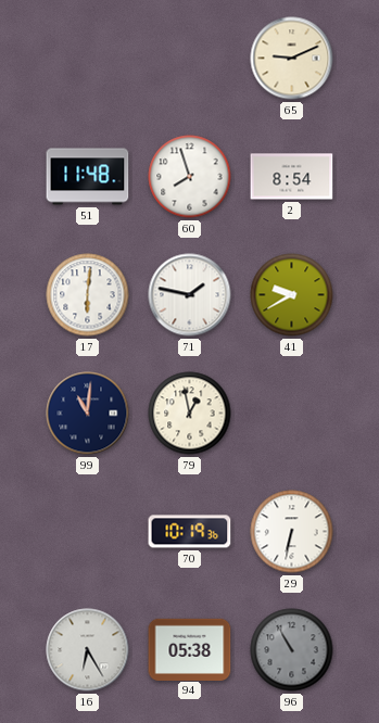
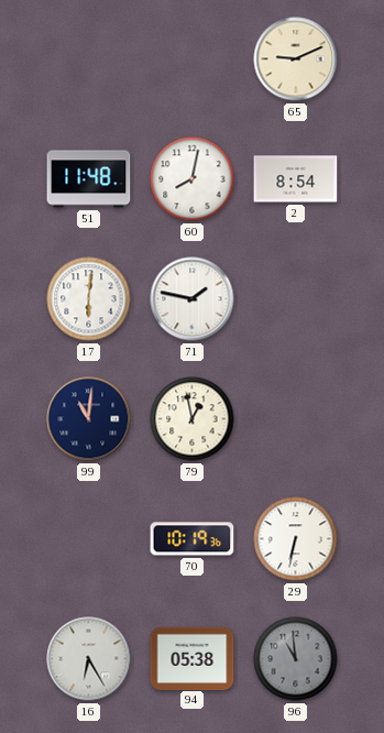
60: 7:57 -> 8:02
41: 9:40 -> none
96: 10:55 -> 10:59
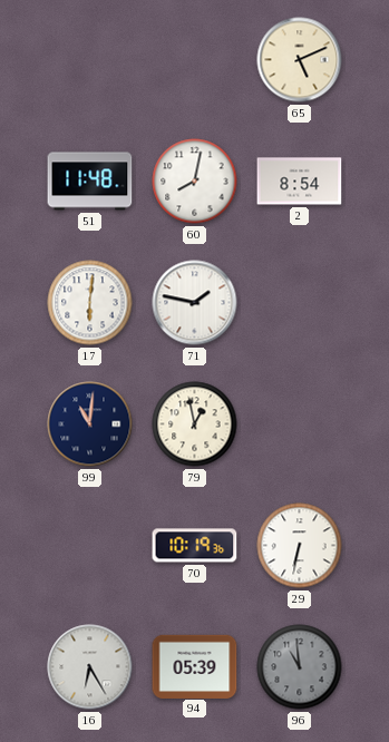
65: 9:11 -> 5:11
94: 05:38 -> 05:39
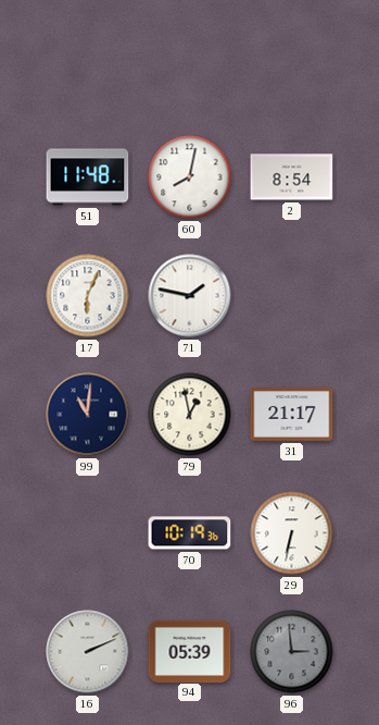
65: 5:11 -> none
17: 6:01 -> 6:04
31: none -> 21:17
16: 6:25 -> 2:11
96: 10:59 -> 2:59
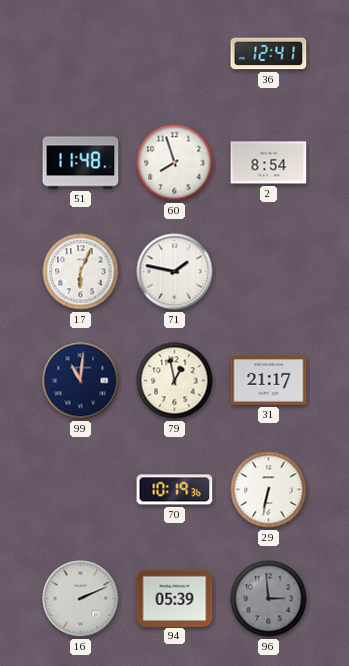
36: none -> 12:41
60: 8:02 -> 7:57
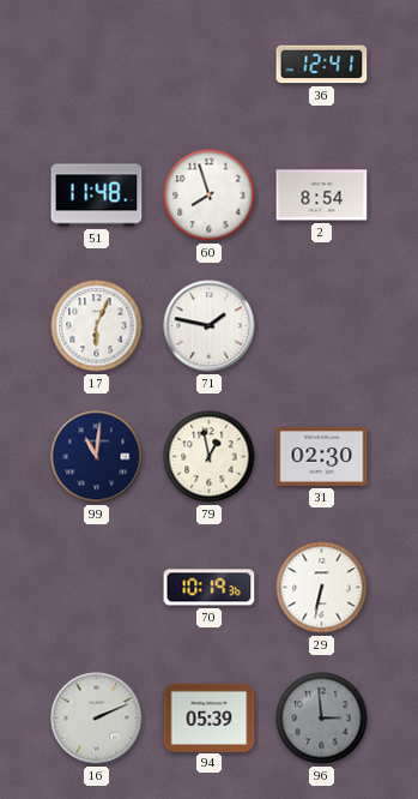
31: 21:17 -> 02:30
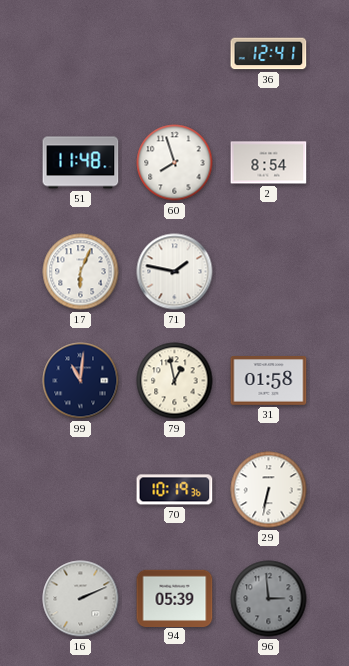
31: 02:30 -> 01:58
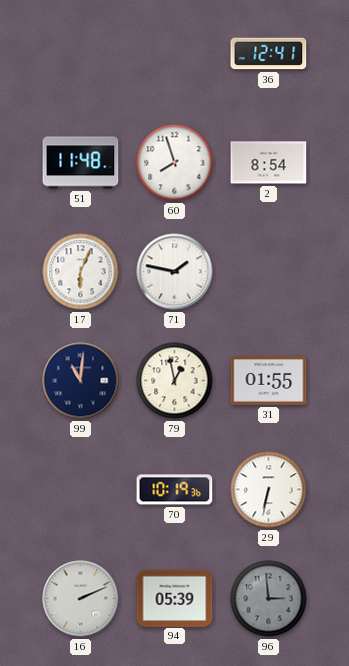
31: 01:58 -> 01:55
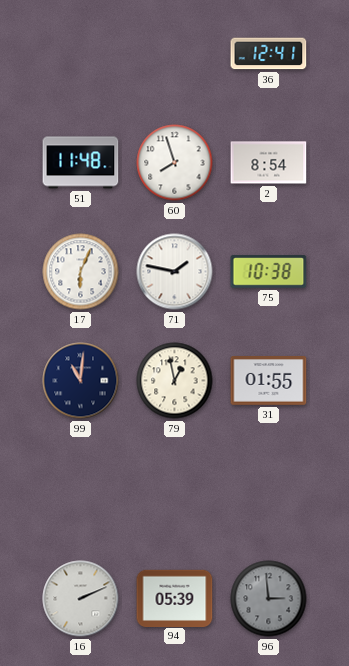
75: none -> 10:38
70: 10:19 -> none
29: 6:32 -> none
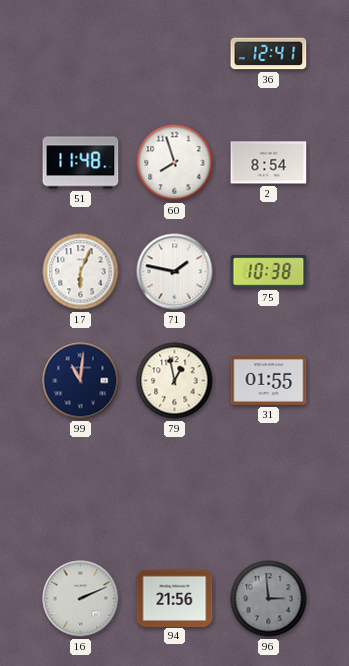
94: 05:39 -> 21:56
